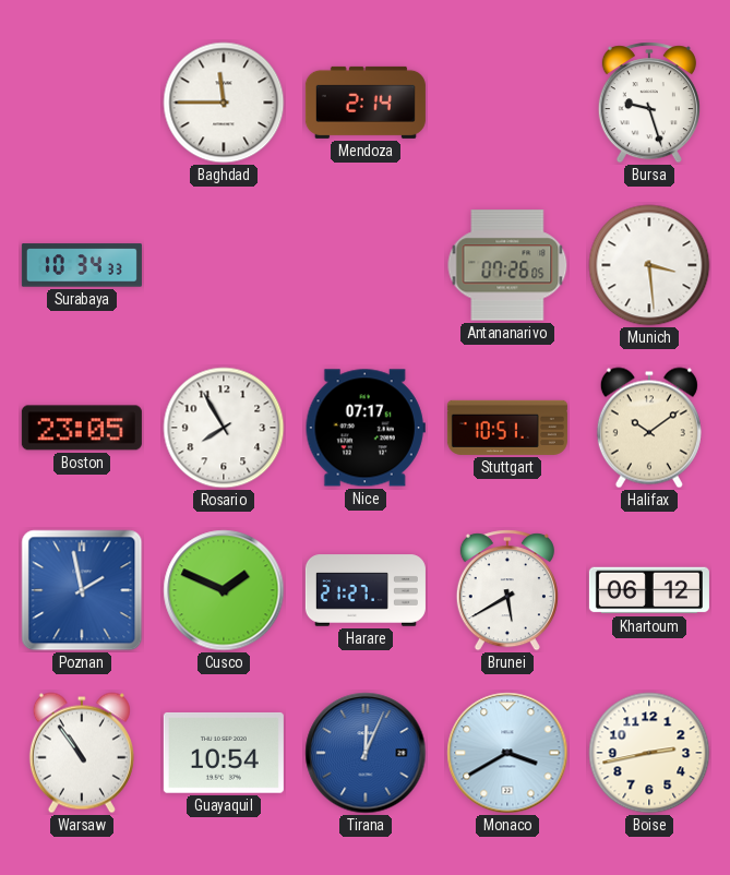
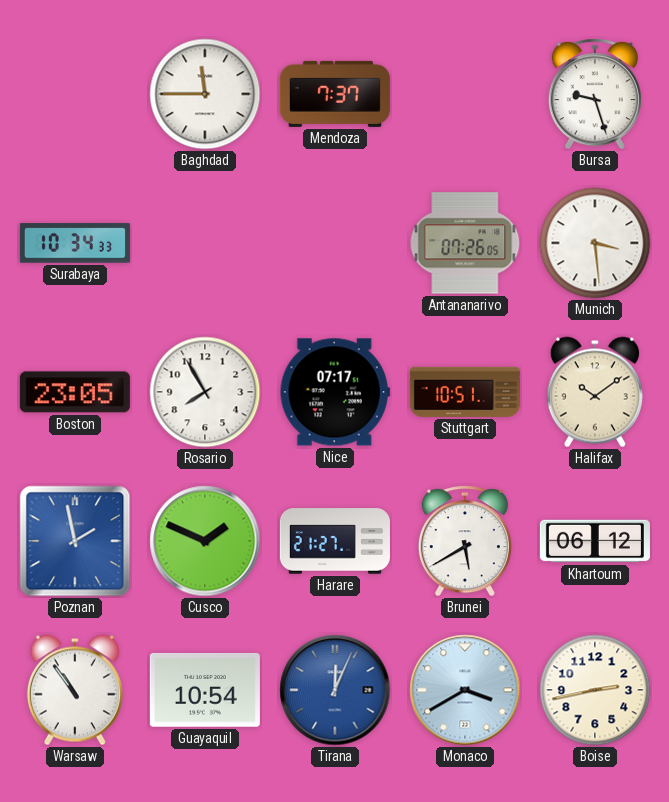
Mendoza: 2:14 -> 7:37
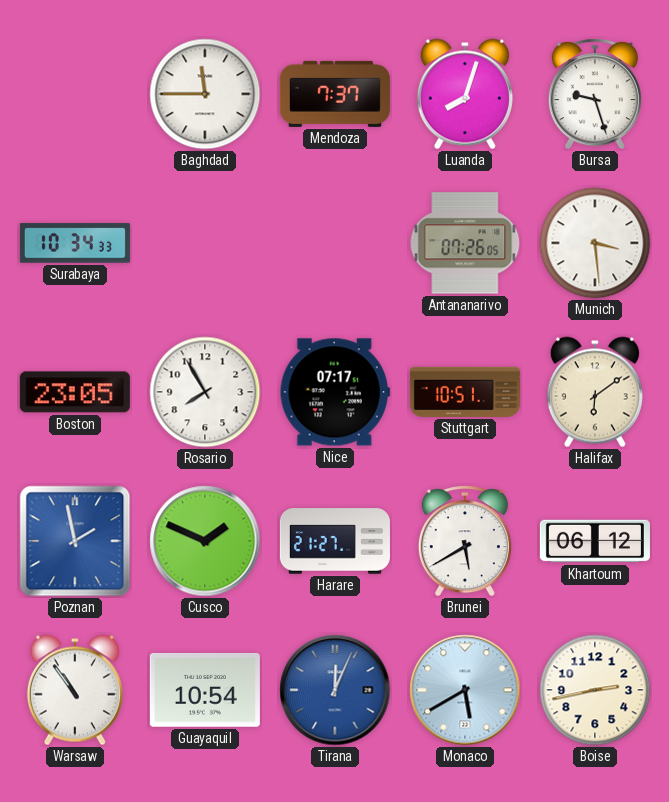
Luanda: none -> 8:03
Halifax: 10:09 -> 6:09
Monaco: 3:40 -> 5:40
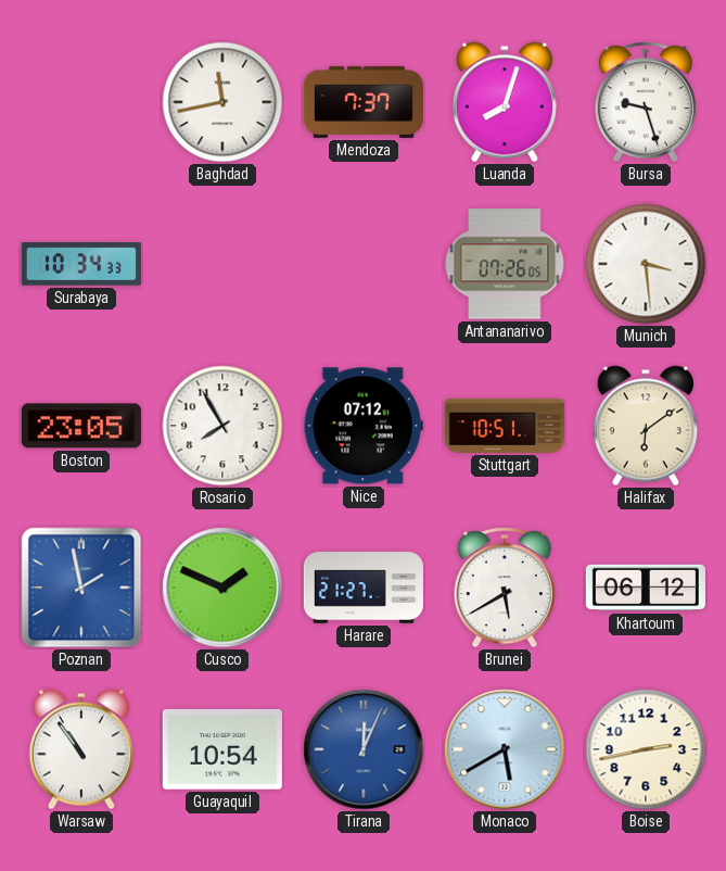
Baghdad: 11:45 -> 11:43
Nice: 07:17 -> 07:12
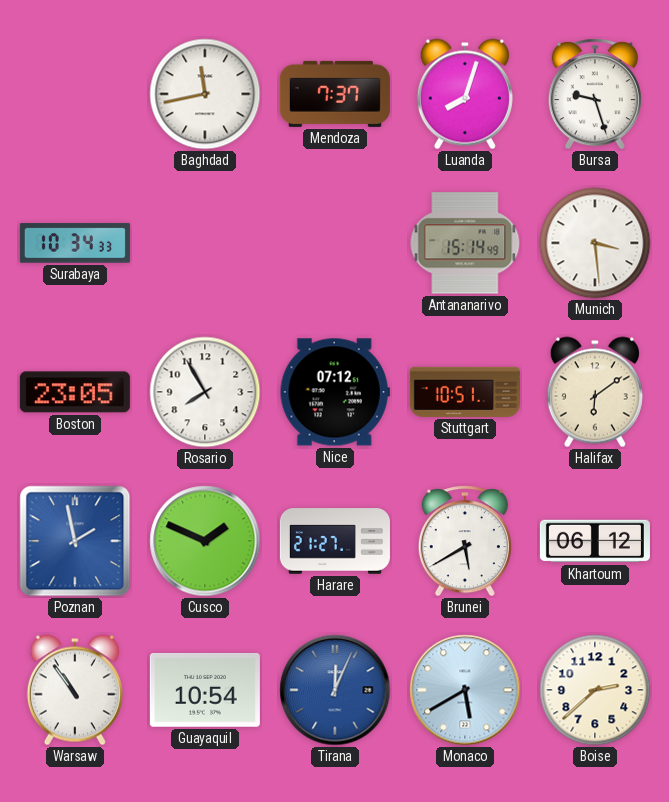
Antananarivo: 07:26 -> 15:14
Boise: 2:43 -> 2:38
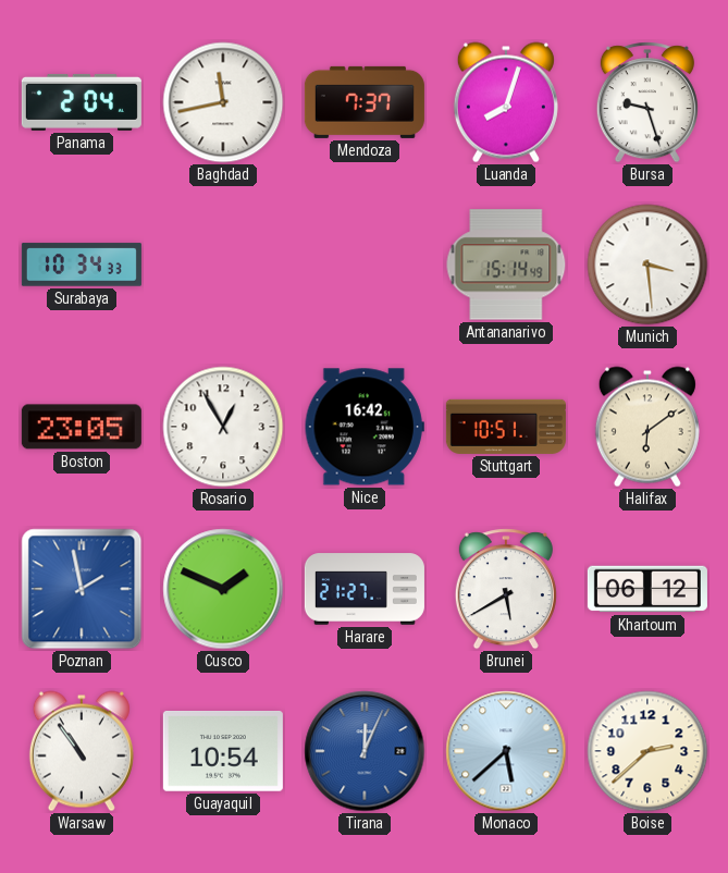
Panama: none -> 2:04
Rosario: 7:55 -> 12:55
Nice: 07:12 -> 16:42
Monaco: 5:40 -> 5:38
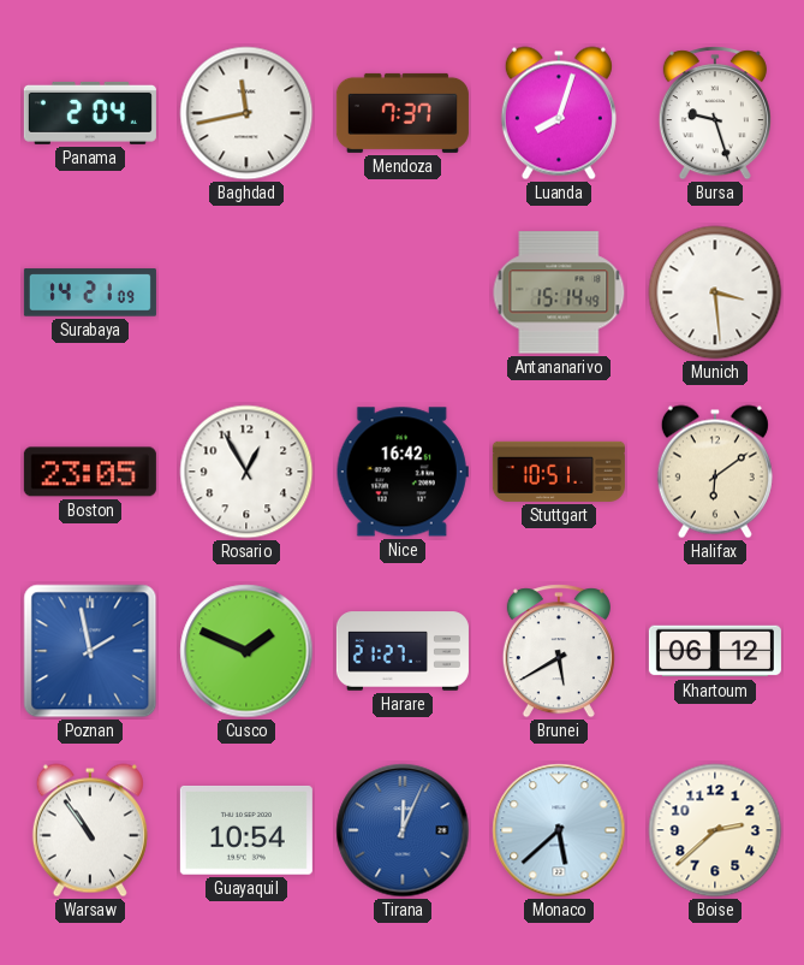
Surabaya: 10:34 -> 14:21
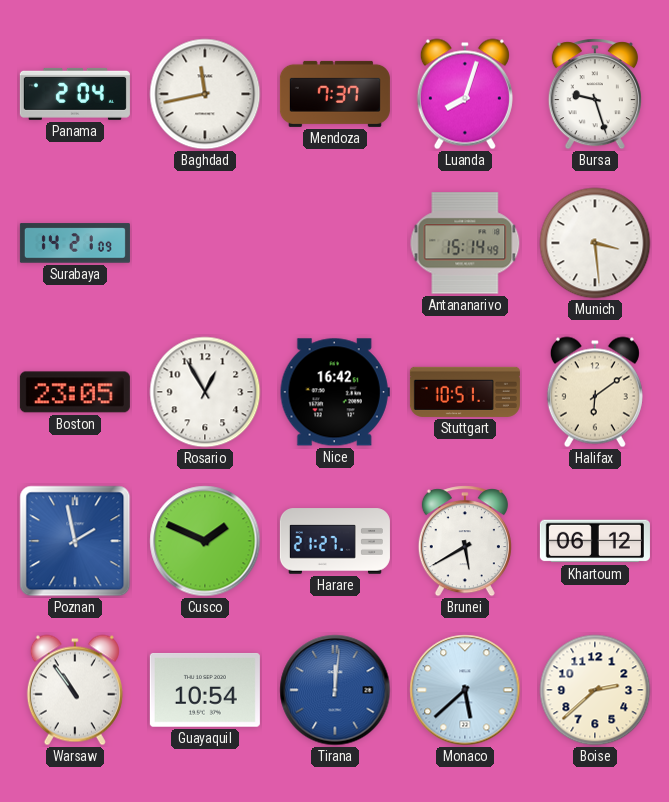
Tirana: 12:04 -> 12:01
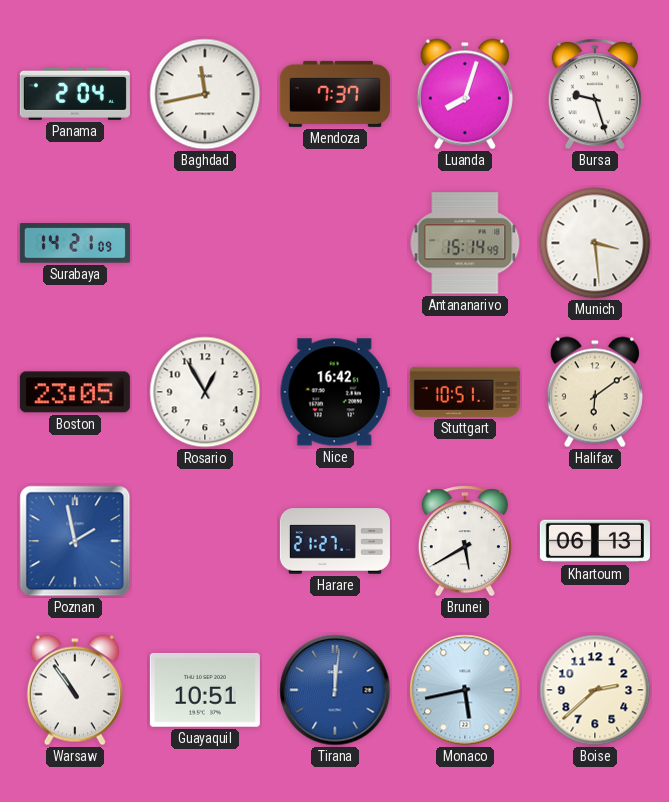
Cusco: 1:49 -> none
Khartoum: 06:12 -> 06:13
Guayaquil: 10:54 -> 10:51
Monaco: 5:38 -> 5:43
